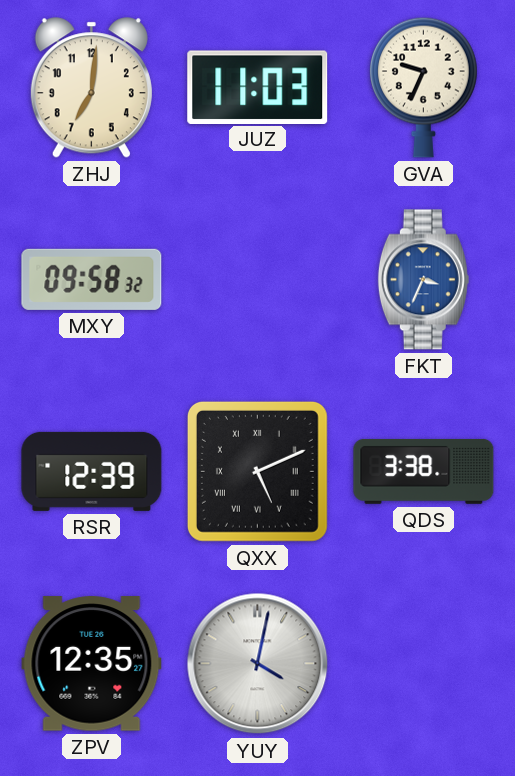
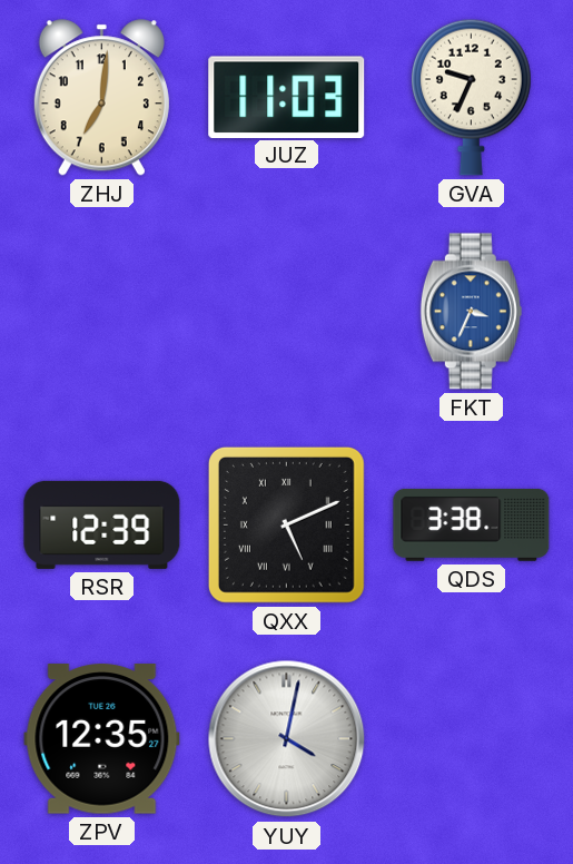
MXY: 09:58 -> none
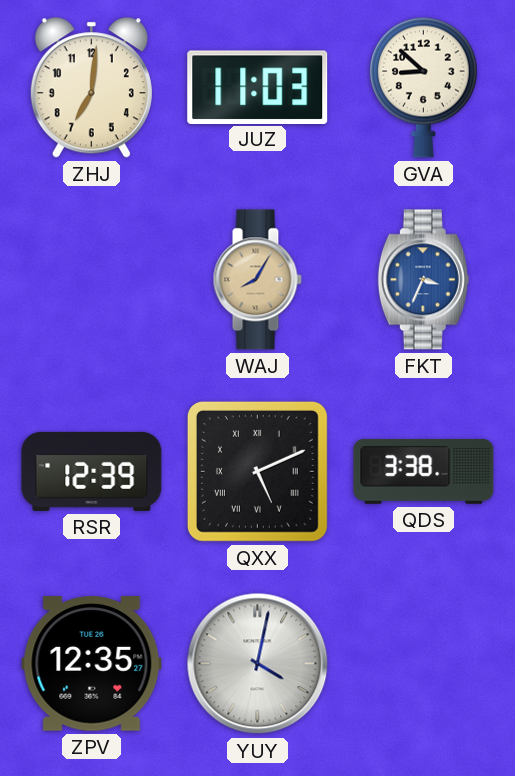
GVA: 9:34 -> 8:52
WAJ: none -> 8:05
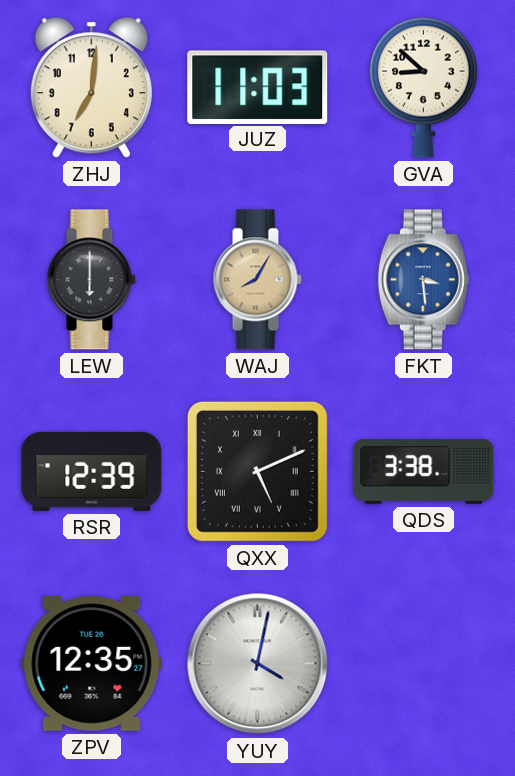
LEW: none -> 6:00
FKT: 3:34 -> 3:29
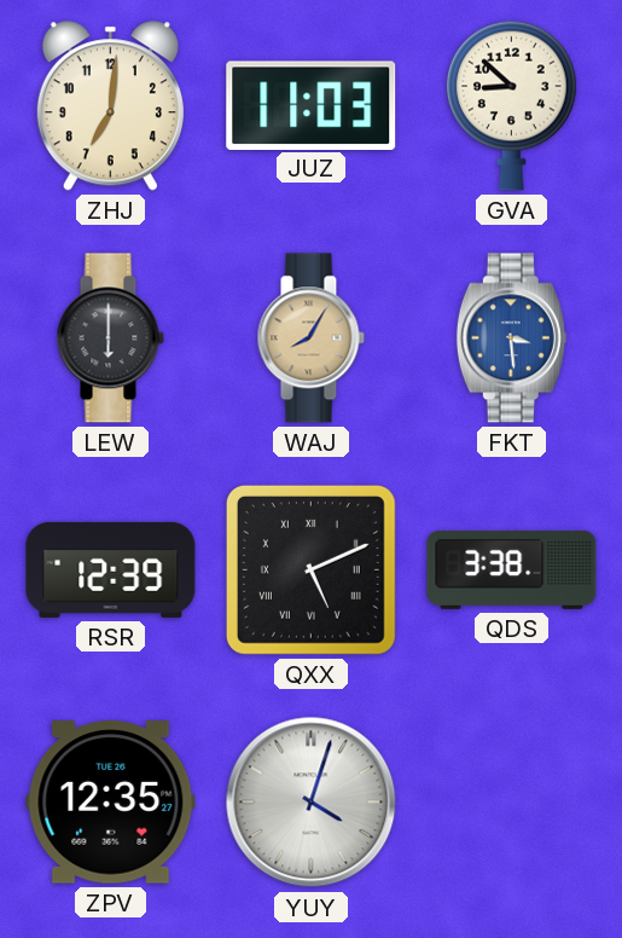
YUY: 4:02 -> 4:03
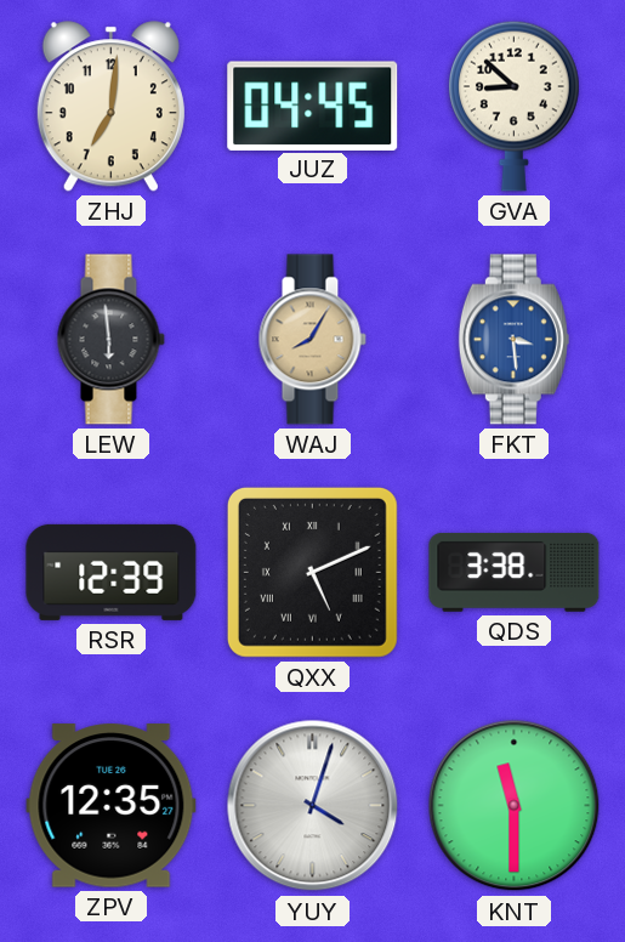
JUZ: 11:03 -> 04:45
LEW: 6:00 -> 5:59
KNT: none -> 11:30
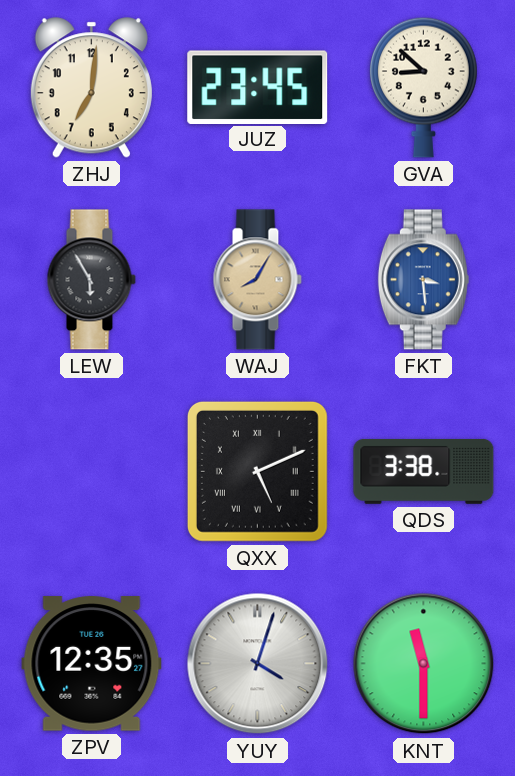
JUZ: 04:45 -> 23:45
LEW: 5:59 -> 5:55
RSR: 12:39 -> none
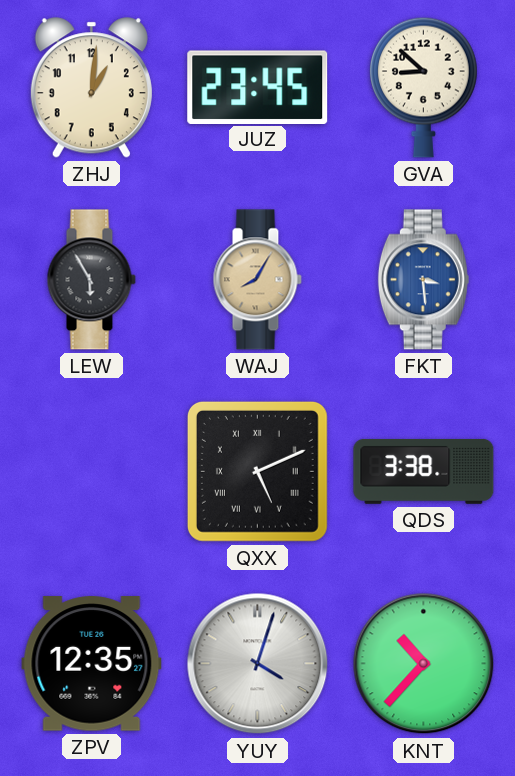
ZHJ: 7:01 -> 1:01
KNT: 11:30 -> 10:37
